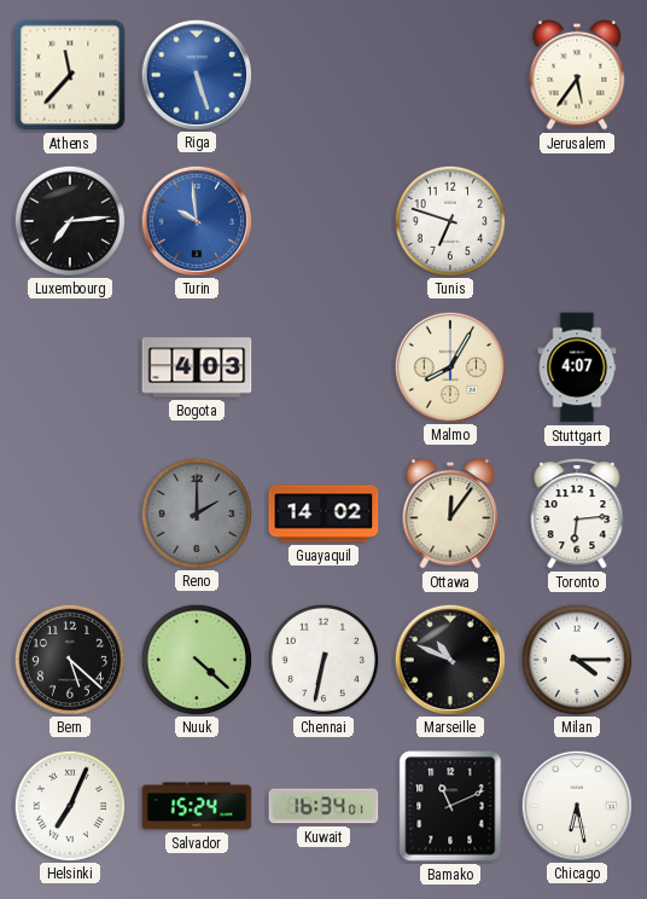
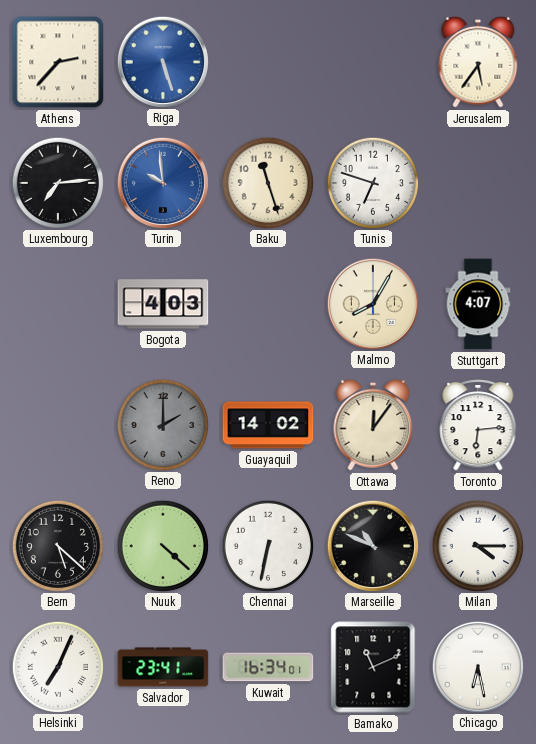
Athens: 11:37 -> 2:37
Baku: none -> 11:27
Salvador: 15:24 -> 23:41
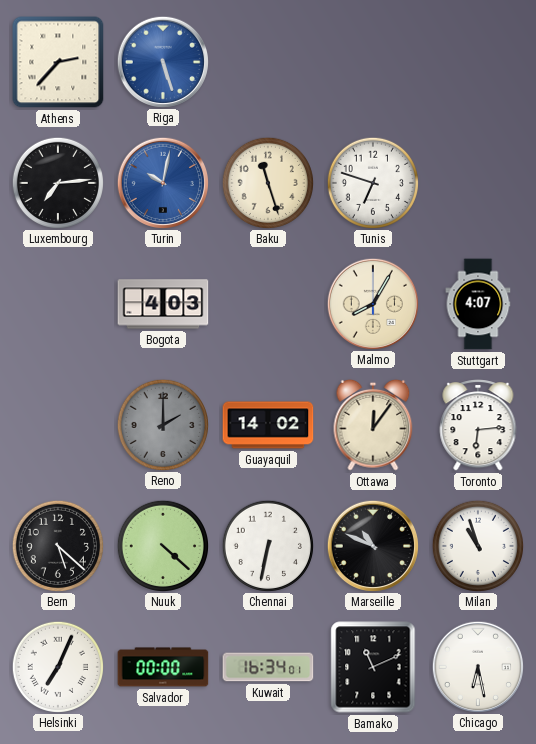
Jerusalem: 5:36 -> none
Turin: 9:59 -> 10:02
Milan: 4:15 -> 10:57
Salvador: 23:41 -> 00:00
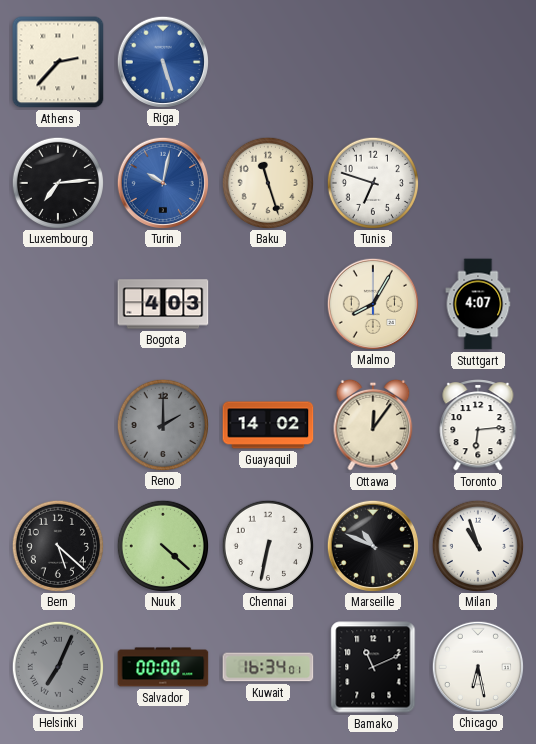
Helsinki dial: white -> grey
